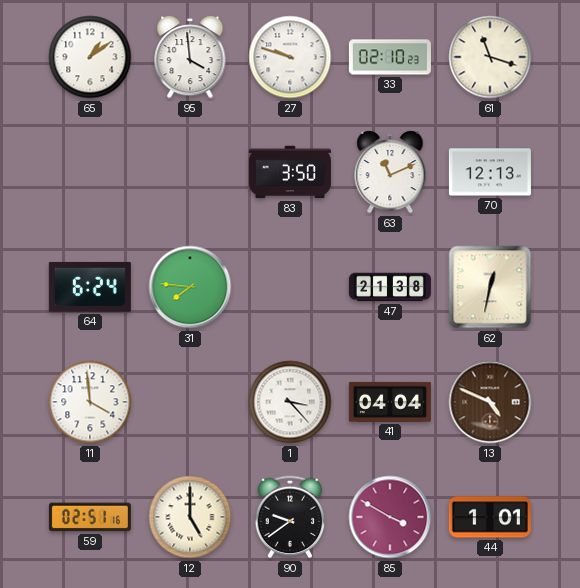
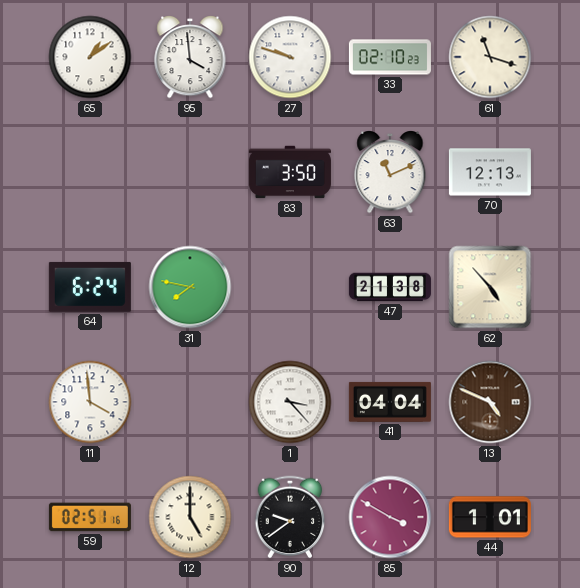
31: 7:46 -> 7:47
62: 12:32 -> 4:53
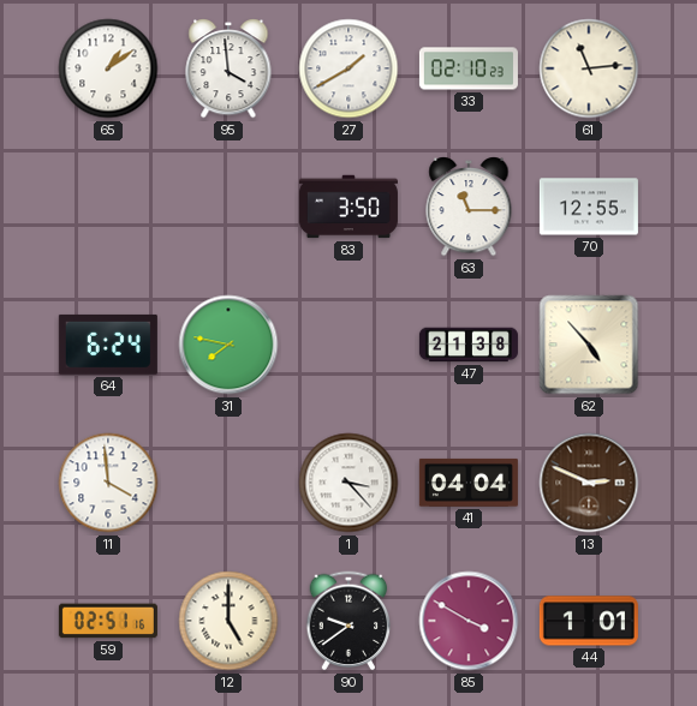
27: 9:48 -> 1:40
61: 11:18 -> 11:14
63: 11:11 -> 11:15
70: 12:13 -> 12:55
13: 4:49 -> 2:49
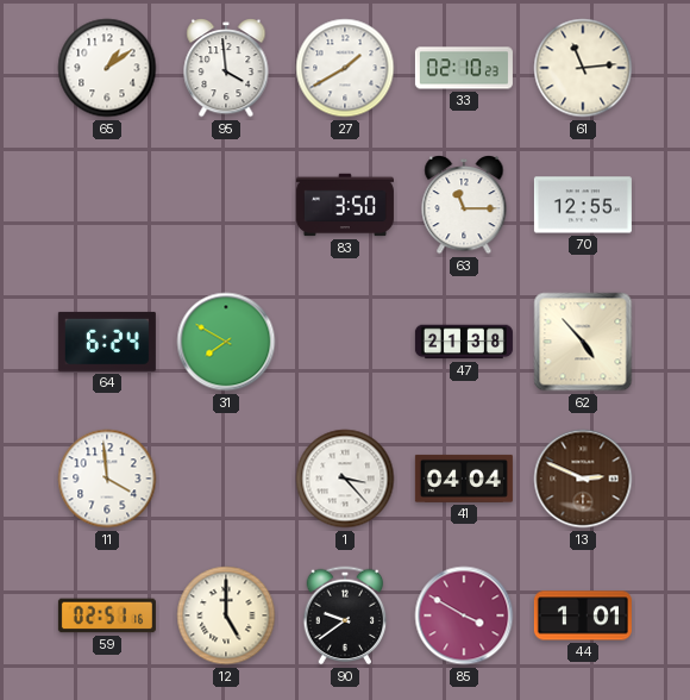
31: 7:47 -> 7:50
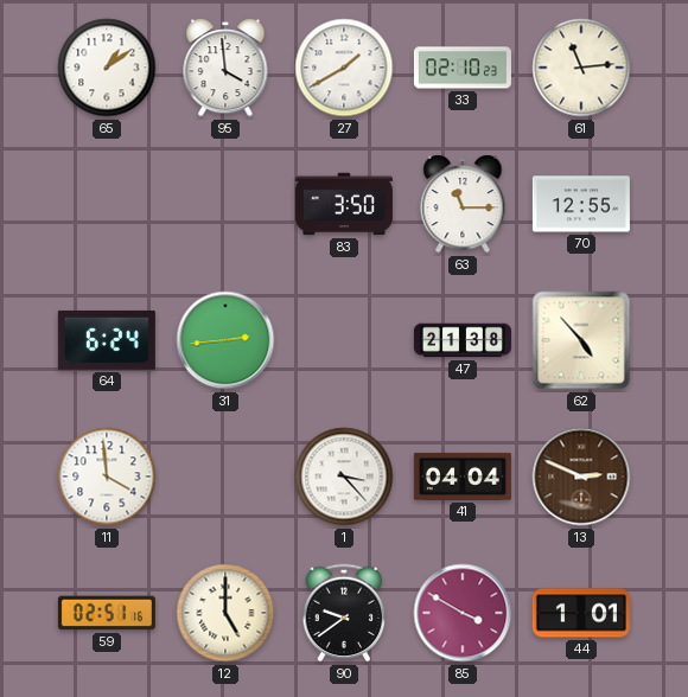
31: 7:50 -> 2:44
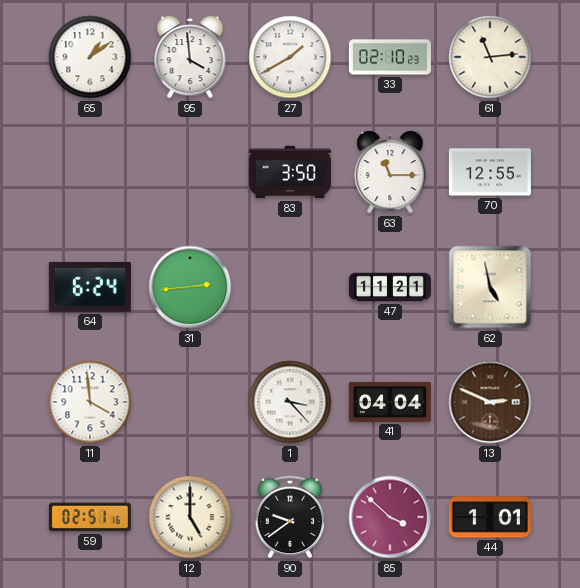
47: 21:38 -> 11:21
62: 4:53 -> 4:58
85: 3:50 -> 3:52
